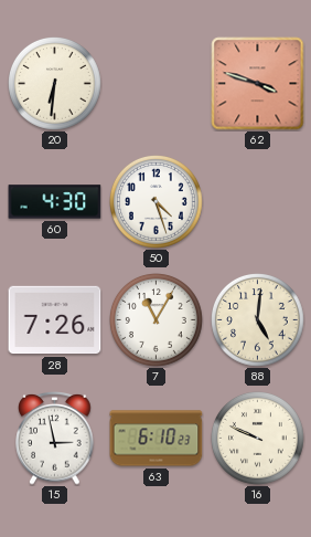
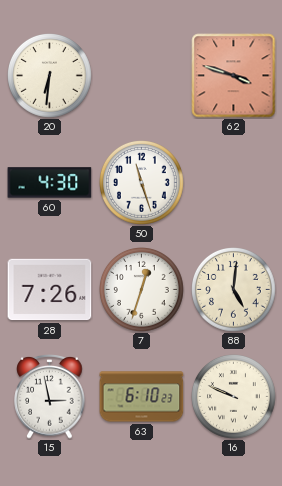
50: 4:27 -> 11:27
7: 11:05 -> 12:33
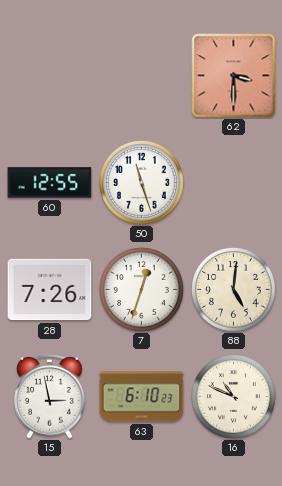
20: 6:31 -> none
62: 3:48 -> 3:30
60: 4:30 -> 12:55
16: 9:49 -> 10:49
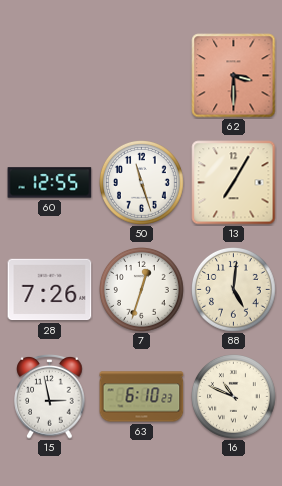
13: none -> 7:05
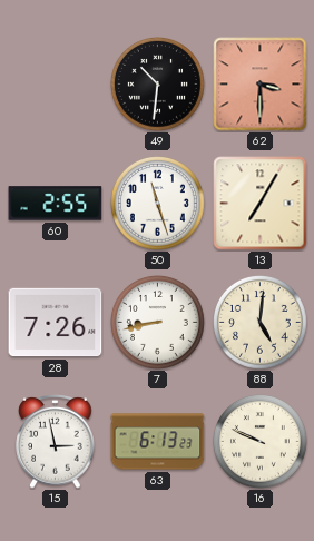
49: none -> 10:31
60: 12:55 -> 2:55
7: 12:33 -> 8:43
63: 6:10 -> 6:13
16: 10:49 -> 9:49
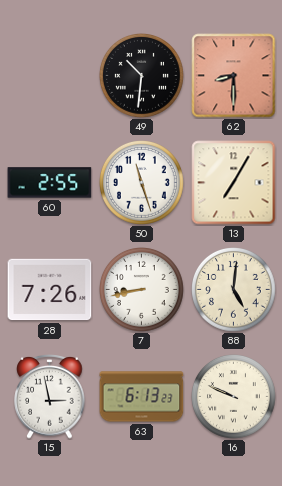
62: 3:30 -> 8:30
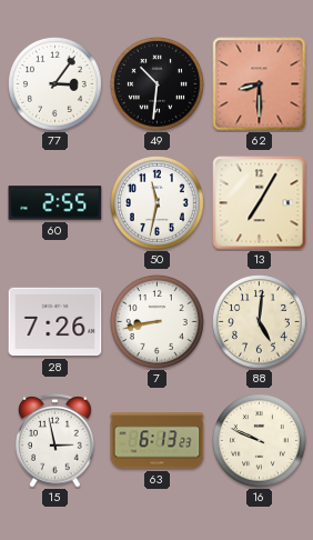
77: none -> 3:06
50: 11:27 -> 11:32
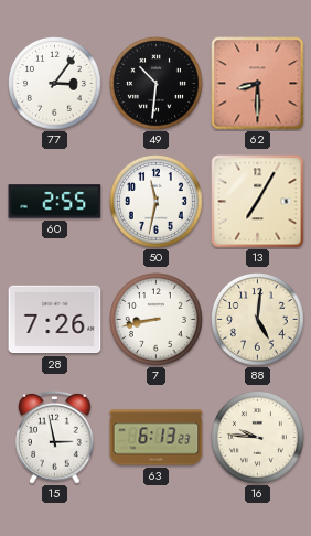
16: 9:49 -> 9:46
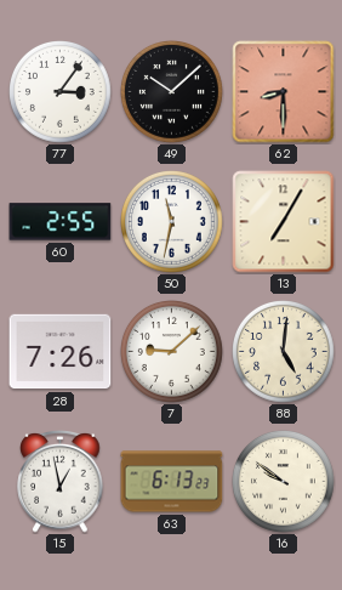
49: 10:31 -> 10:08
7: 8:43 -> 9:08
15: 2:58 -> 12:58
16: 9:46 -> 9:51
